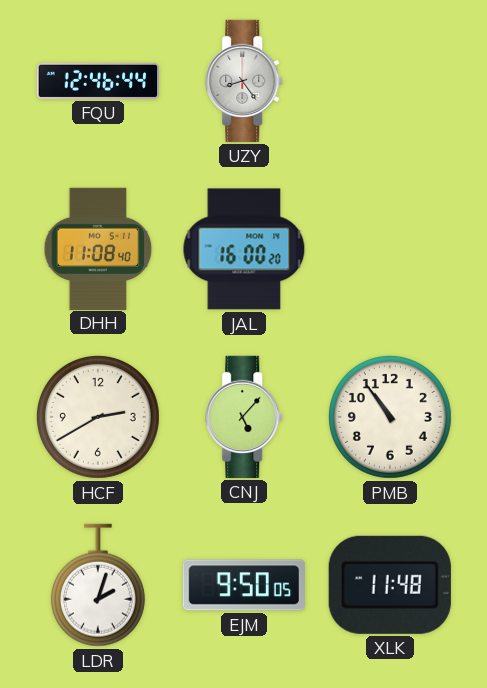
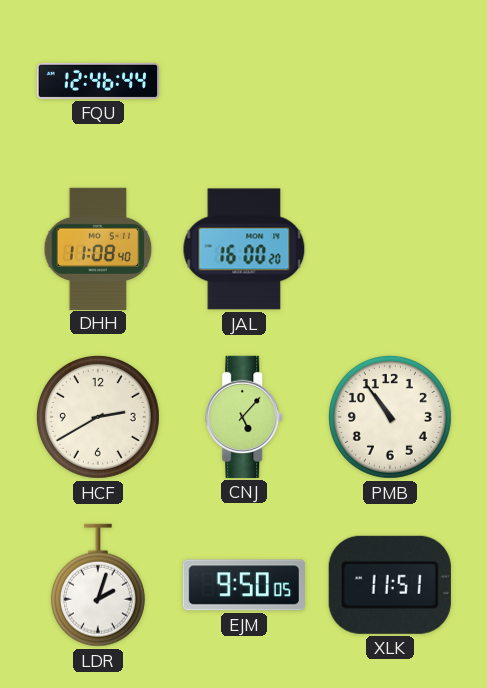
UZY: 8:24 -> none
XLK: 11:48 -> 11:51
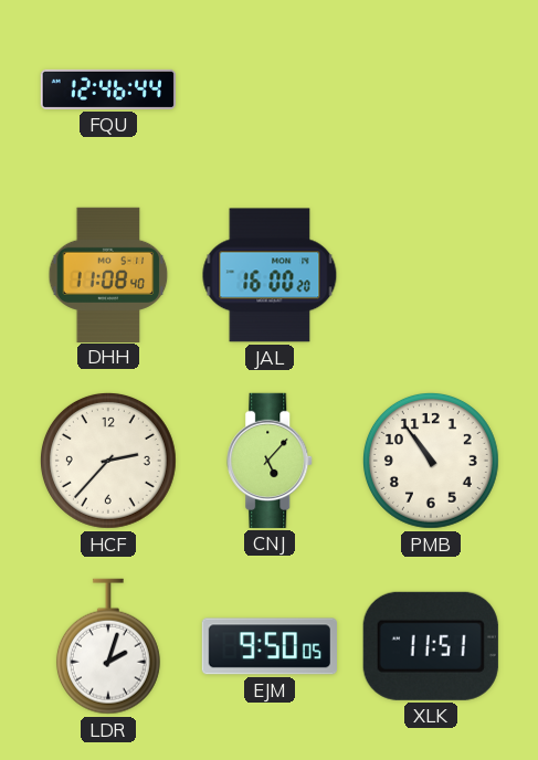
HCF: 2:40 -> 2:37
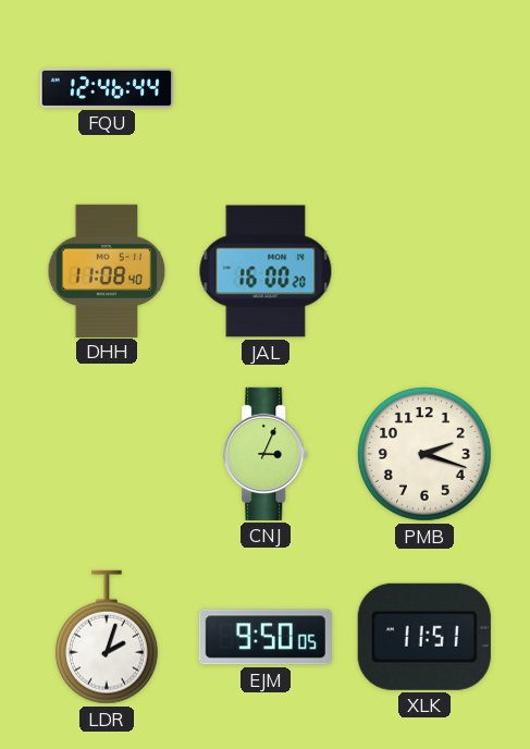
HCF: 2:37 -> none
CNJ: 5:07 -> 3:04
PMB: 10:54 -> 2:18
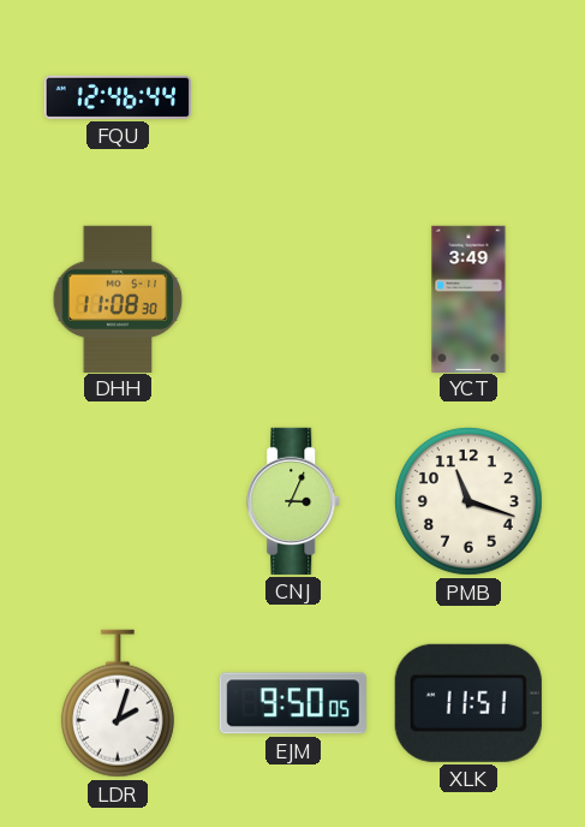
DHH: 11:08:40 -> 11:08:30
JAL: 16:00 -> none
YCT: none -> 3:49
PMB: 2:18 -> 11:18
